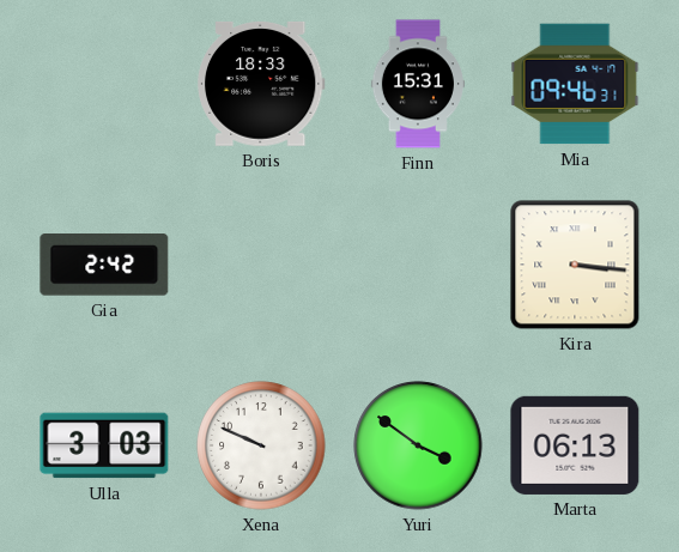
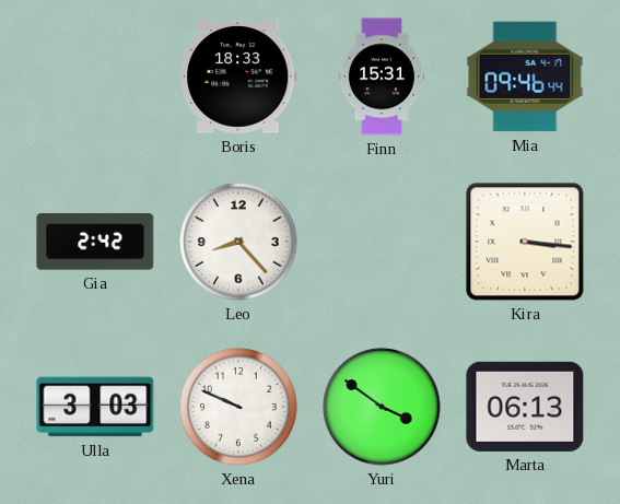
Mia: 09:46:31 -> 09:46:44
Leo: none -> 8:23
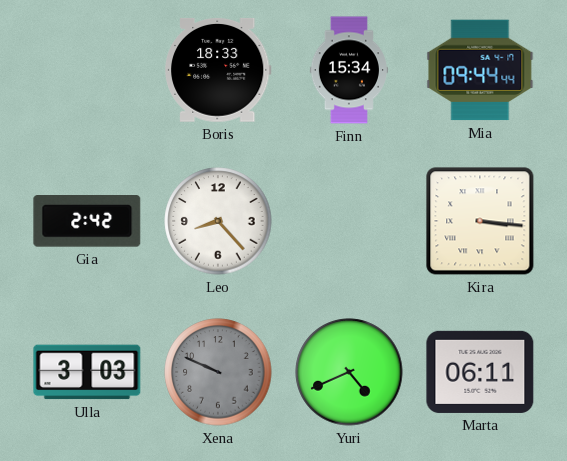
Finn: 15:31 -> 15:34
Mia: 09:46 -> 09:44
Xena dial: white -> grey
Yuri: 3:51 -> 4:41
Marta: 06:13 -> 06:11
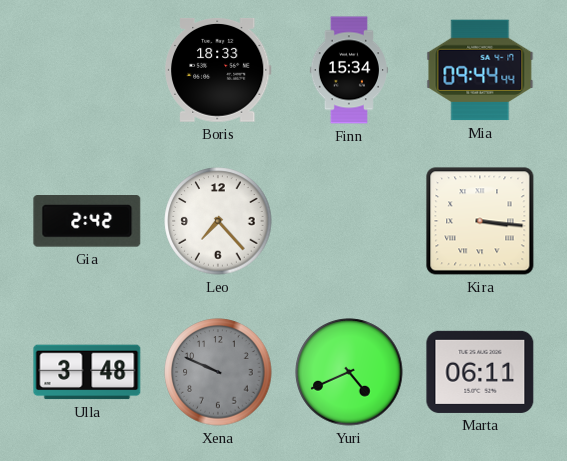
Leo: 8:23 -> 7:23
Ulla: 3:03 -> 3:48
